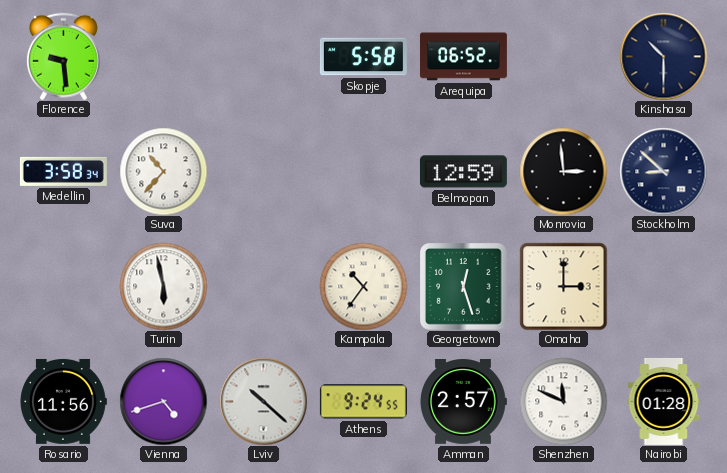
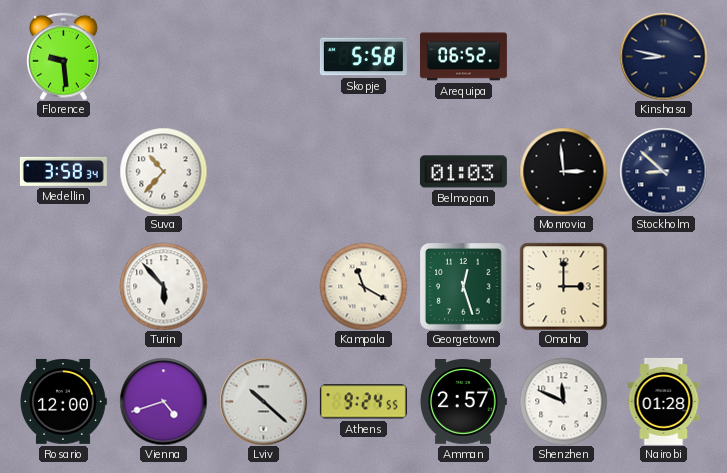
Kinshasa: 10:30 -> 8:47
Belmopan: 12:59 -> 01:03
Turin: 5:58 -> 5:53
Kampala: 10:36 -> 11:20
Rosario: 11:56 -> 12:00
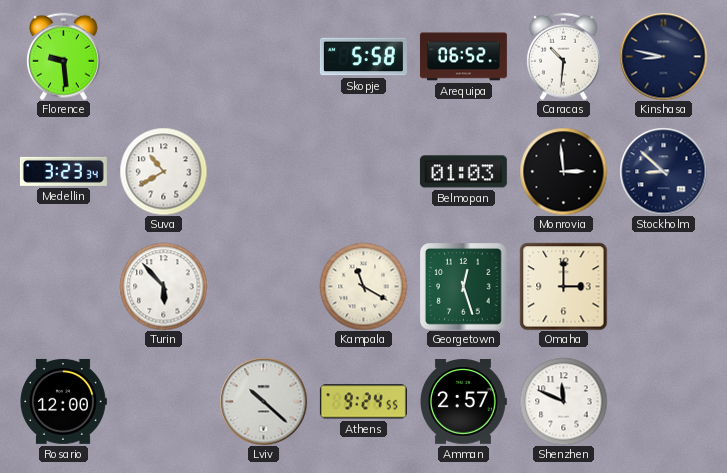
Caracas: none -> 10:31
Medellin: 3:58 -> 3:23
Suva: 10:37 -> 10:40
Vienna: 4:42 -> none
Nairobi: 01:28 -> none
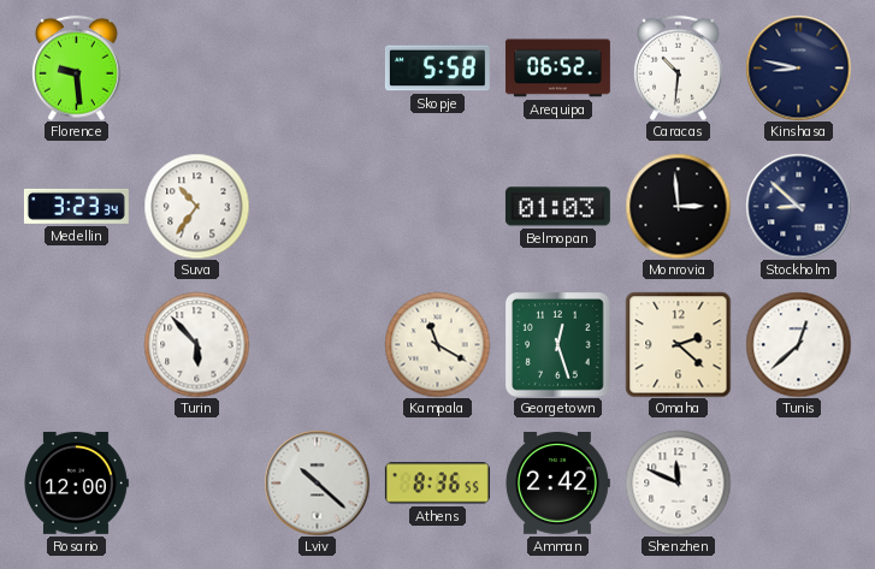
Suva: 10:40 -> 10:36
Omaha: 3:00 -> 2:22
Tunis: none -> 12:38
Athens: 9:24 -> 8:36
Amman: 2:57 -> 2:42
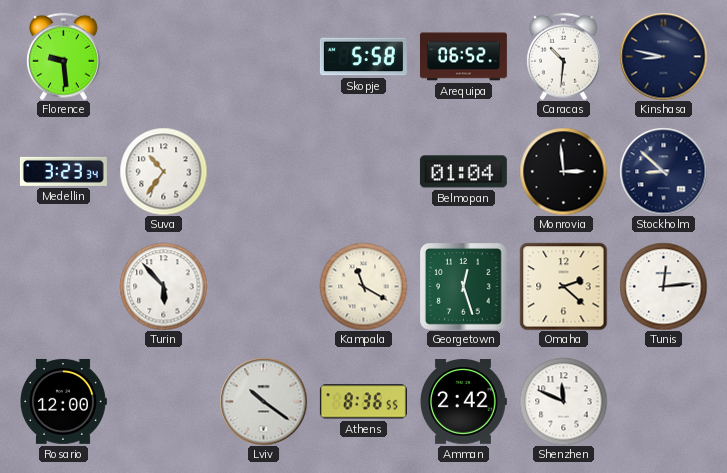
Belmopan: 01:03 -> 01:04
Tunis: 12:38 -> 12:14
Lviv: 10:22 -> 10:21
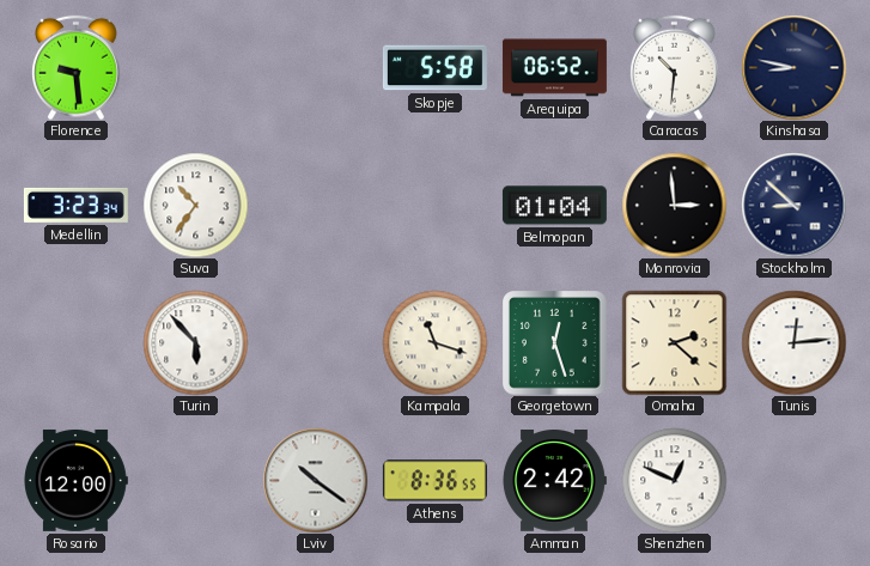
Kampala: 11:20 -> 11:18
Shenzhen: 11:49 -> 12:49
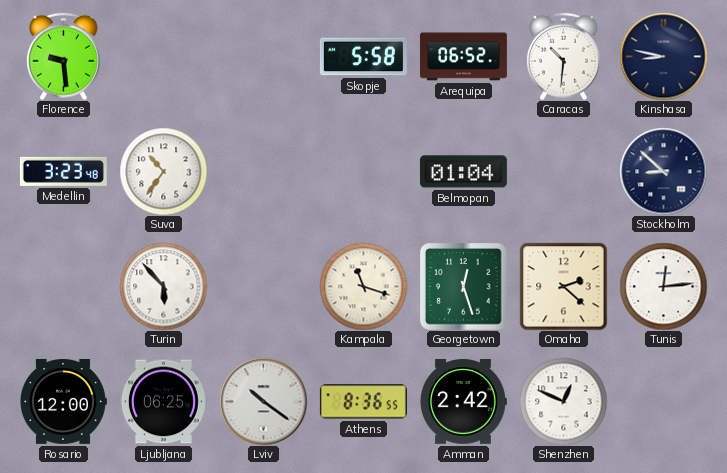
Medellin: 3:23:34 -> 3:23:48
Monrovia: 2:59 -> none
Ljubljana: none -> 06:25
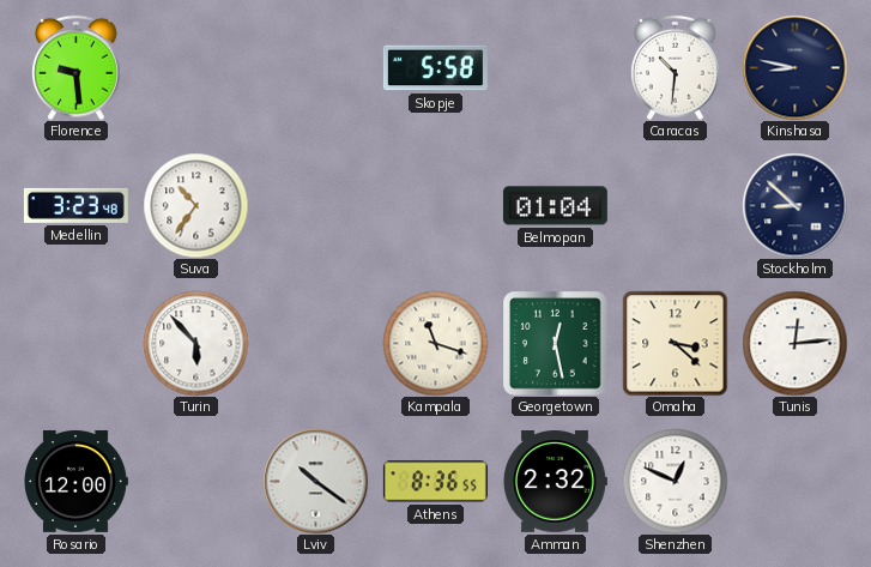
Arequipa: 06:52 -> none
Georgetown: 12:27 -> 12:28
Omaha: 2:22 -> 3:22
Ljubljana: 06:25 -> none
Amman: 2:42 -> 2:32
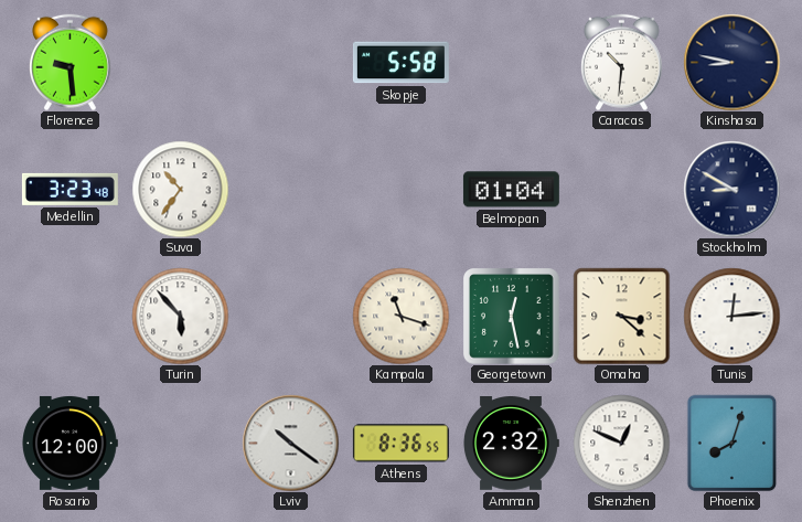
Stockholm: 8:52 -> 8:50
Phoenix: none -> 8:03
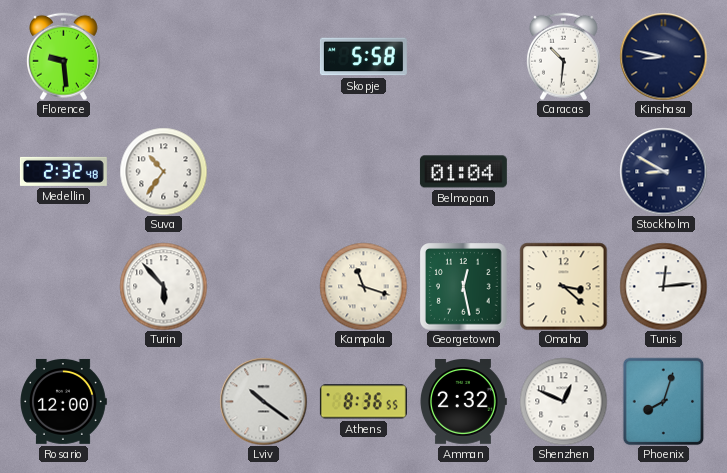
Medellin: 3:23 -> 2:32
